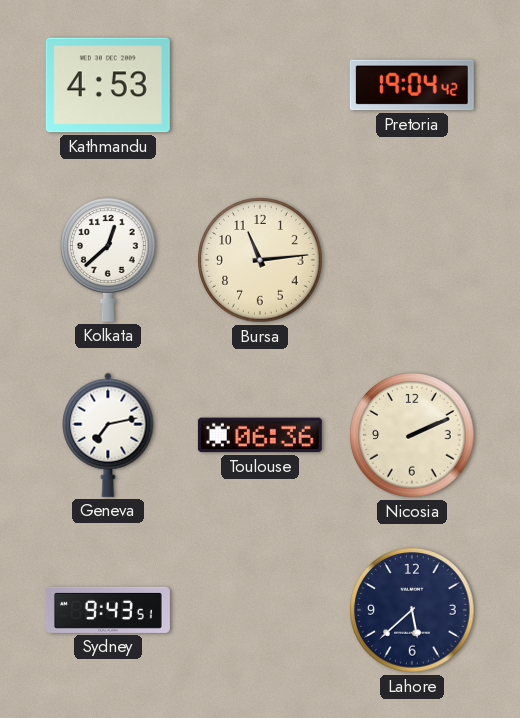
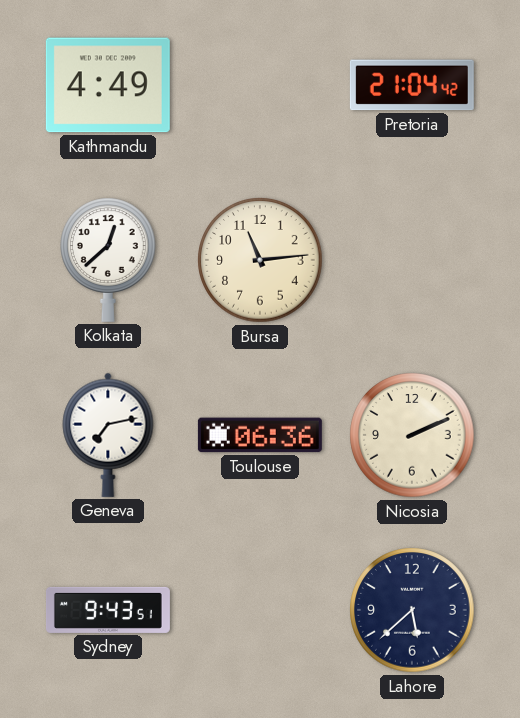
Kathmandu: 4:53 -> 4:49
Pretoria: 19:04 -> 21:04
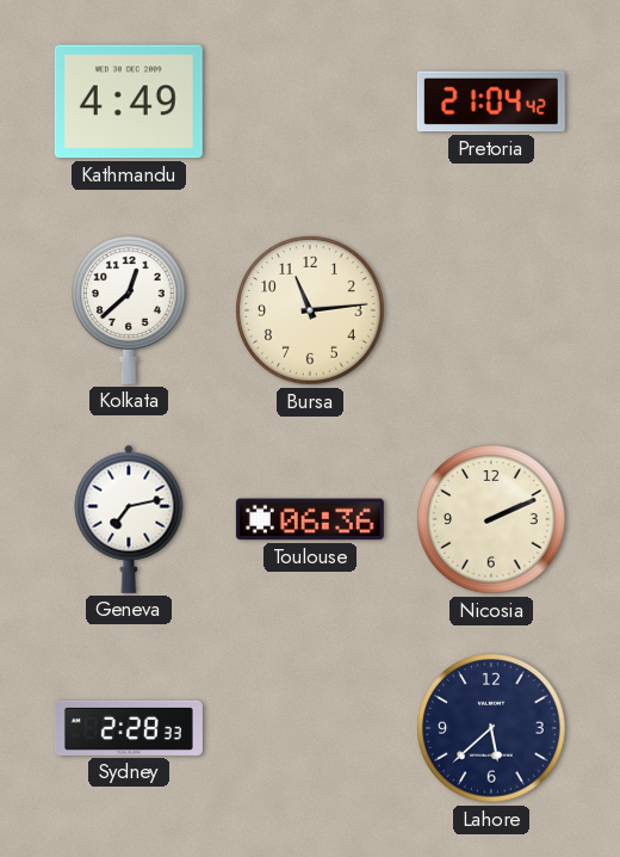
Sydney: 9:43 -> 2:28
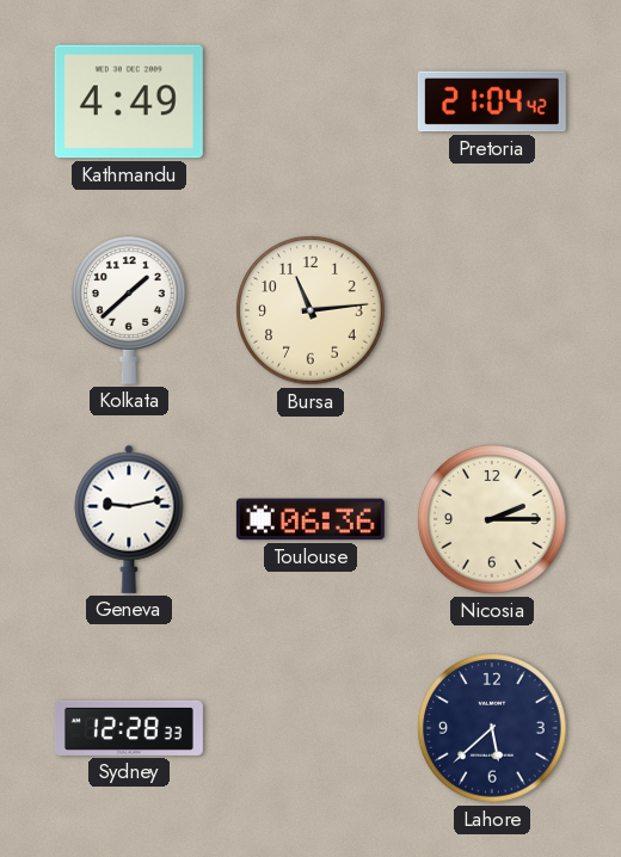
Kolkata: 12:38 -> 1:38
Geneva: 7:13 -> 9:13
Nicosia: 2:11 -> 2:15
Sydney: 2:28 -> 12:28
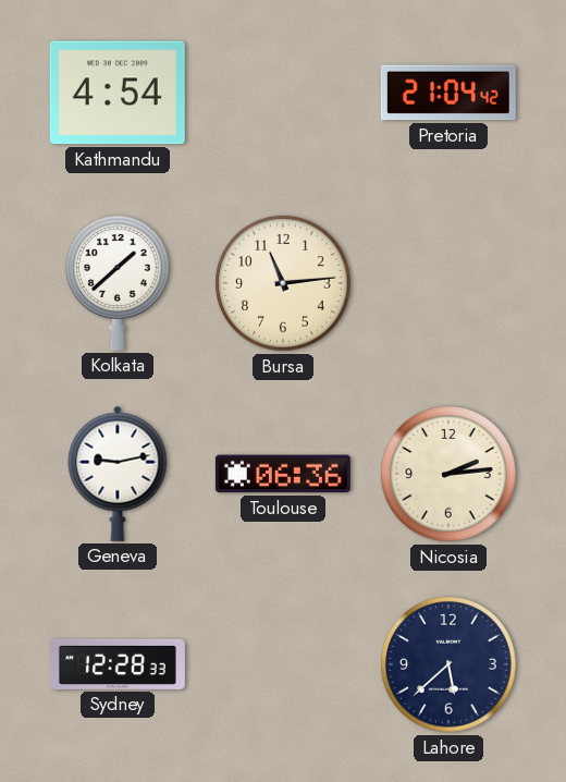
Kathmandu: 4:49 -> 4:54
Nicosia: 2:15 -> 2:14
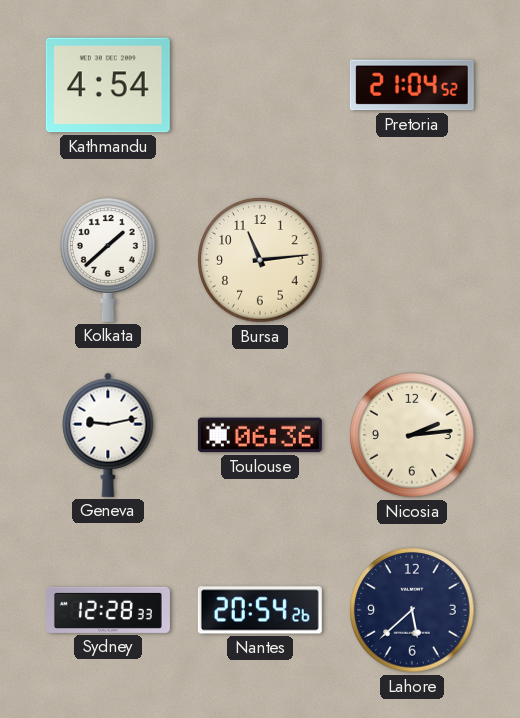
Pretoria: 21:04:42 -> 21:04:52
Nantes: none -> 20:54
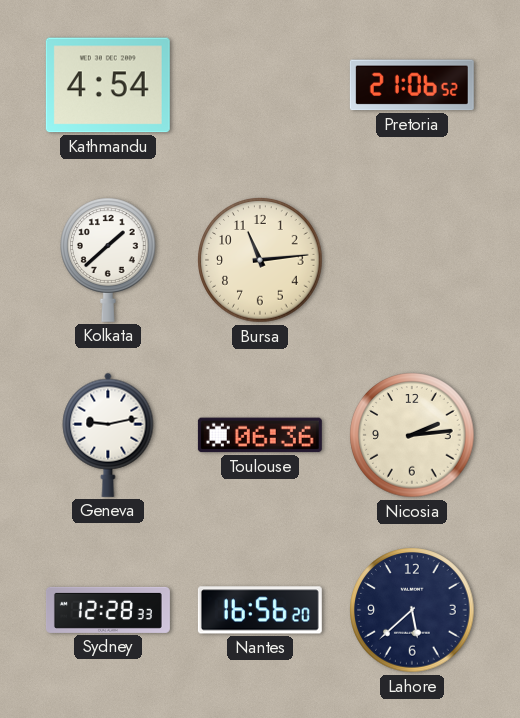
Pretoria: 21:04 -> 21:06
Nantes: 20:54 -> 16:56
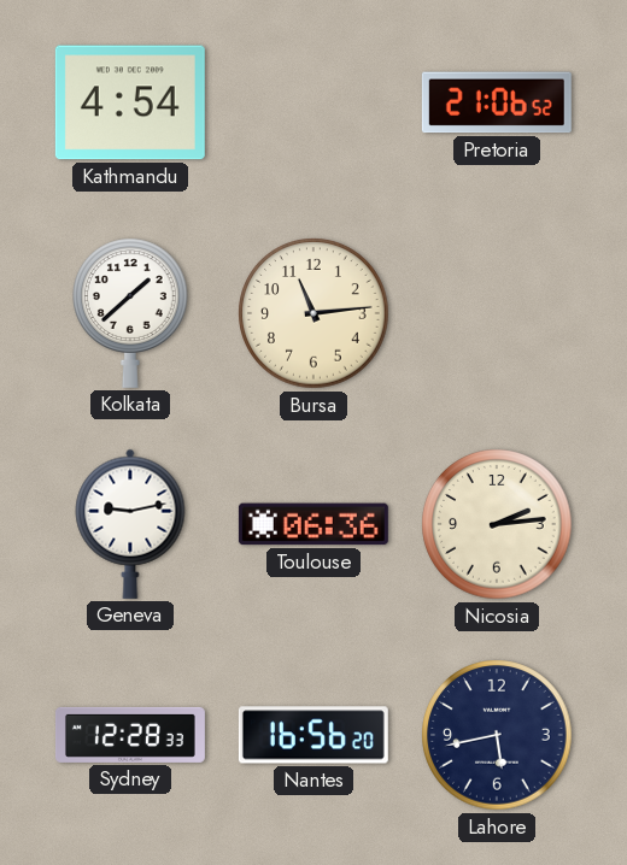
Lahore: 5:38 -> 5:43
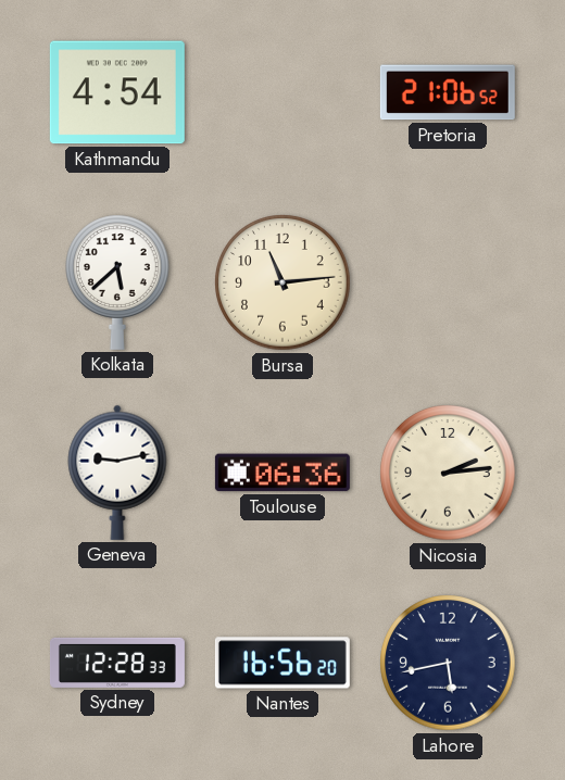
Kolkata: 1:38 -> 5:38
